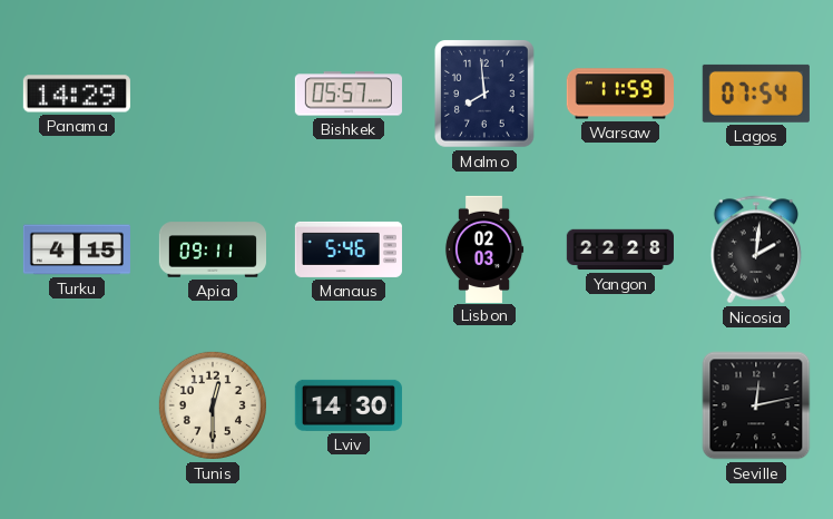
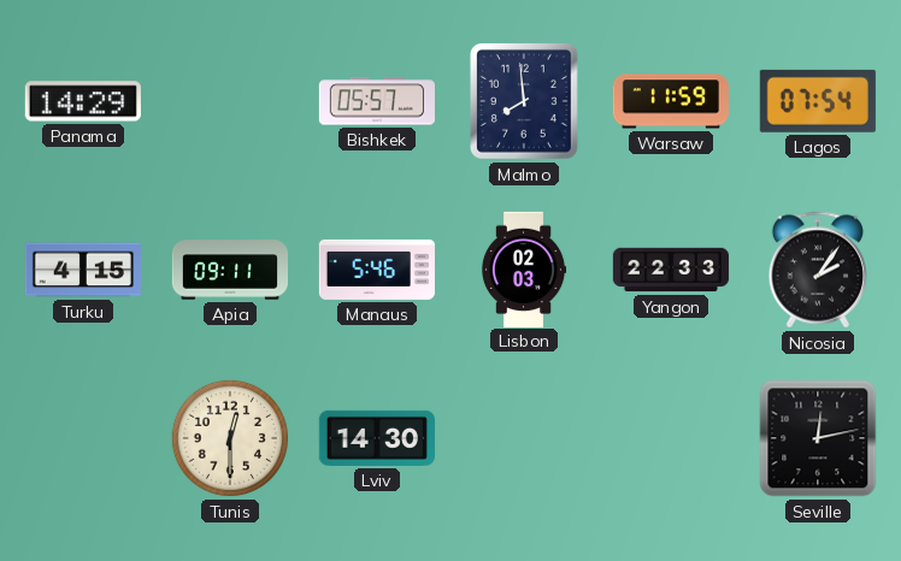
Yangon: 22:28 -> 22:33
Nicosia: 2:01 -> 2:06
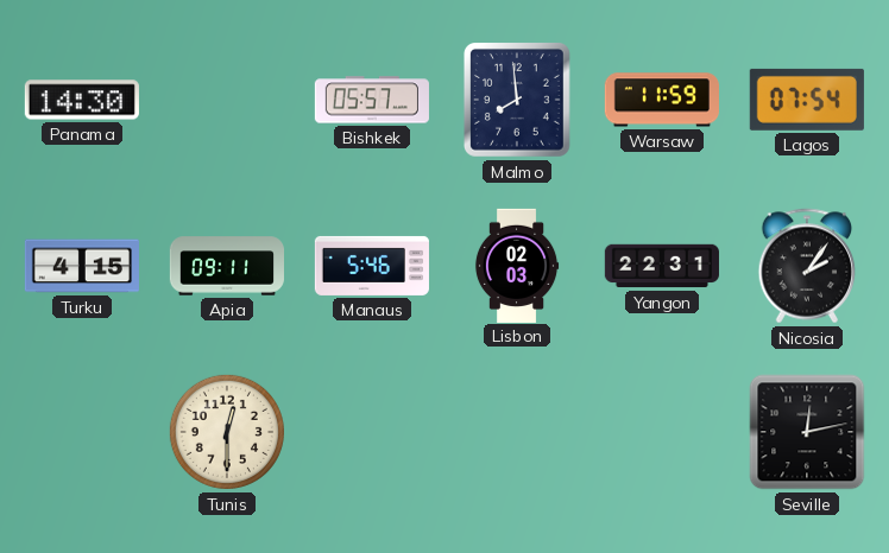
Panama: 14:29 -> 14:30
Yangon: 22:33 -> 22:31
Lviv: 14:30 -> none
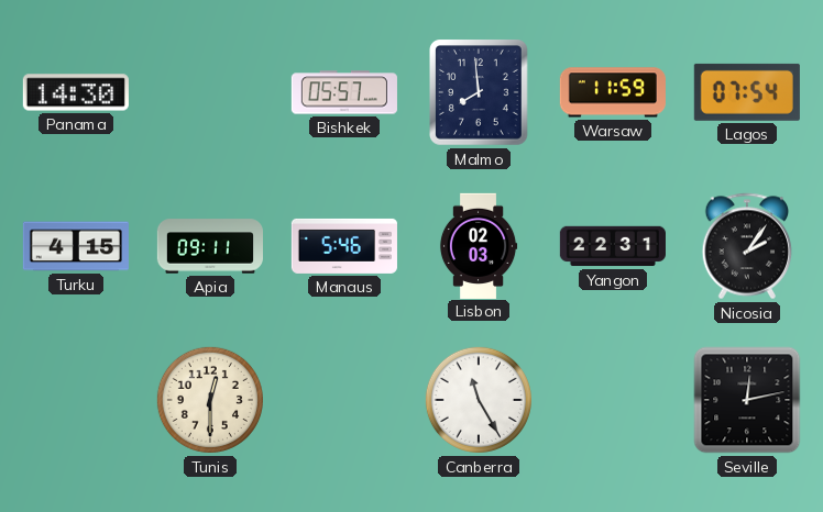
Canberra: none -> 11:25
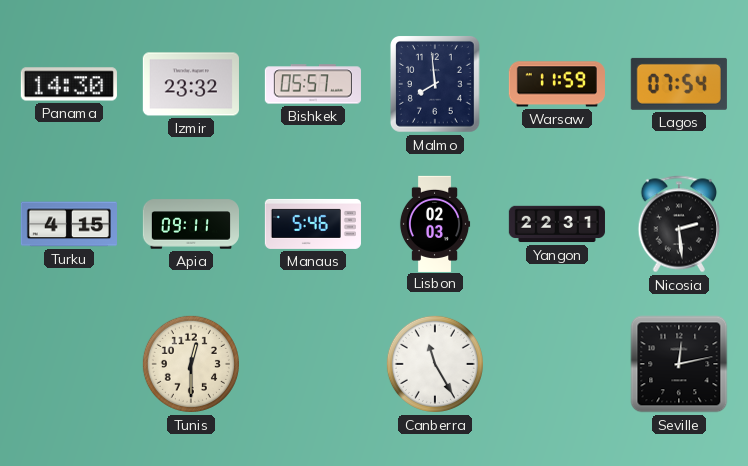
Izmir: none -> 23:32
Nicosia: 2:06 -> 2:29
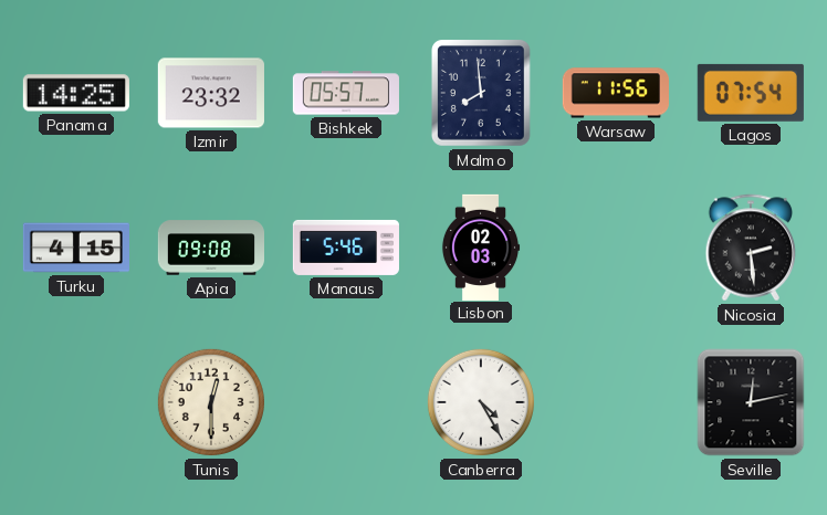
Panama: 14:30 -> 14:25
Warsaw: 11:59 -> 11:56
Apia: 09:11 -> 09:08
Yangon: 22:31 -> none
Canberra: 11:25 -> 4:25
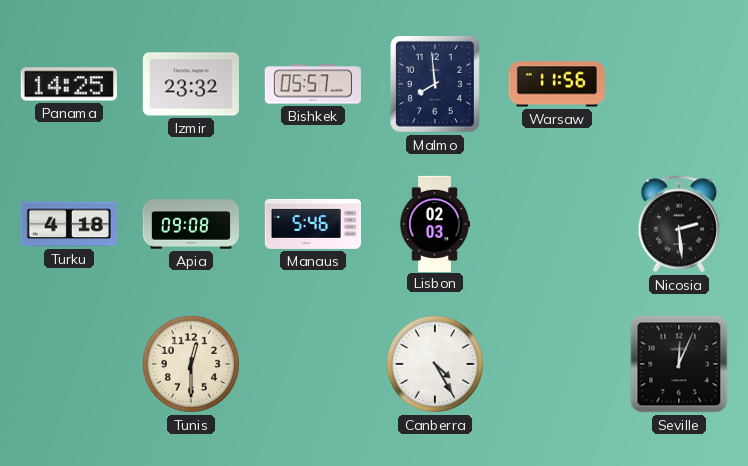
Lagos: 07:54 -> none
Turku: 4:15 -> 4:18
Seville: 12:13 -> 12:04
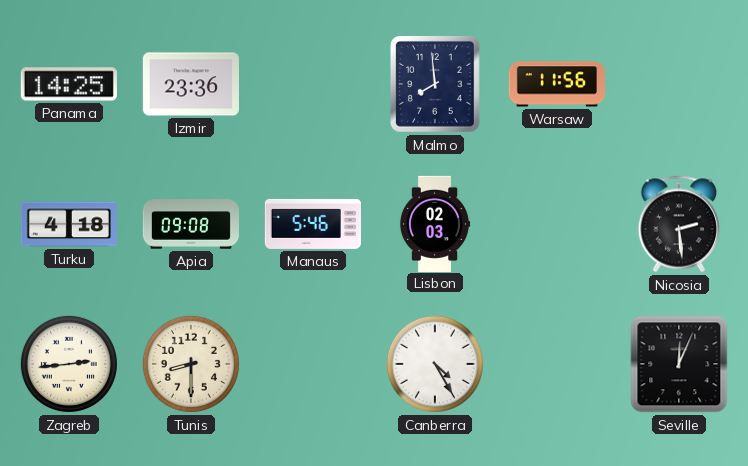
Izmir: 23:32 -> 23:36
Bishkek: 05:57 -> none
Zagreb: none -> 2:44
Tunis: 12:30 -> 8:30
